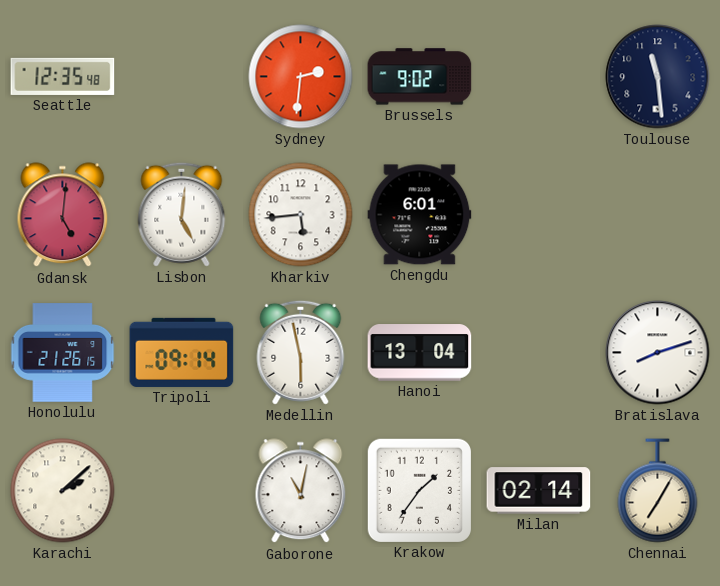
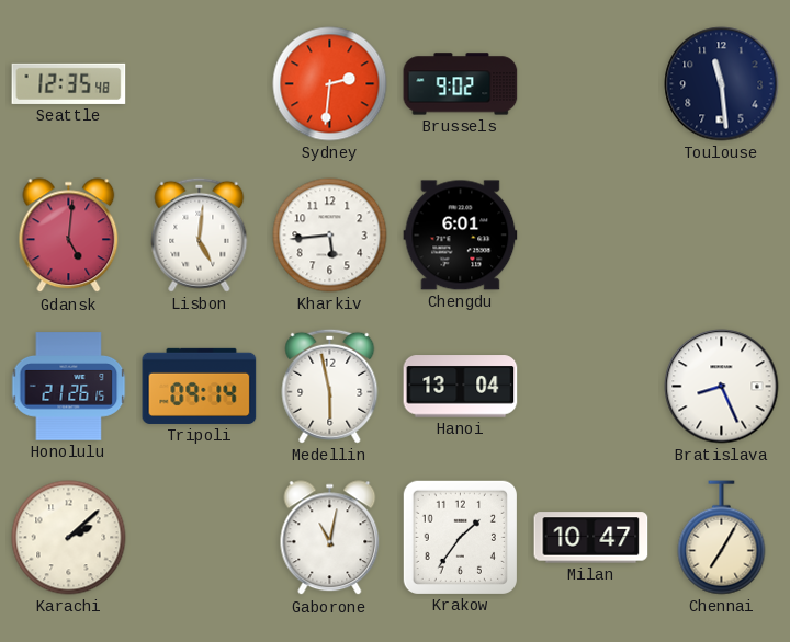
Bratislava: 8:12 -> 8:26
Milan: 02:14 -> 10:47
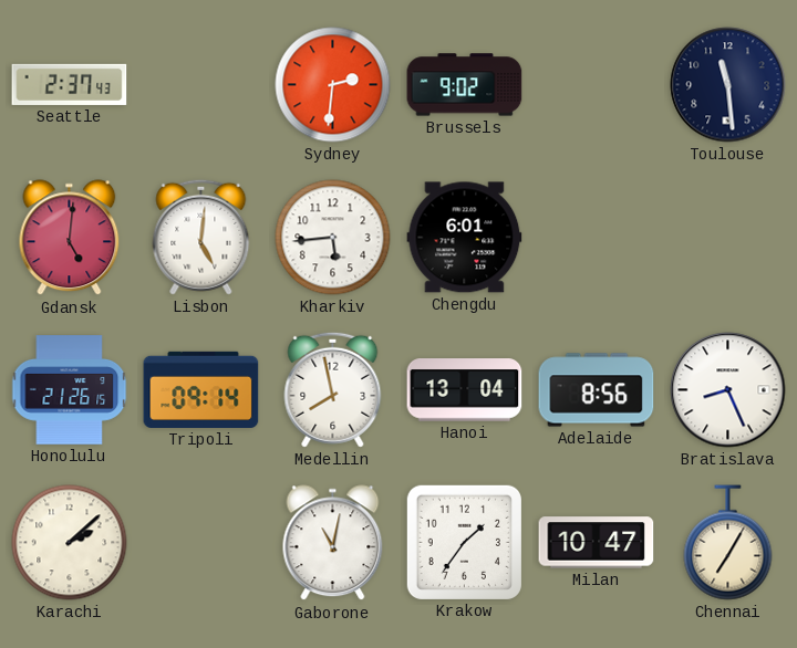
Seattle: 12:35 -> 2:37
Medellin: 5:58 -> 7:58
Adelaide: none -> 8:56
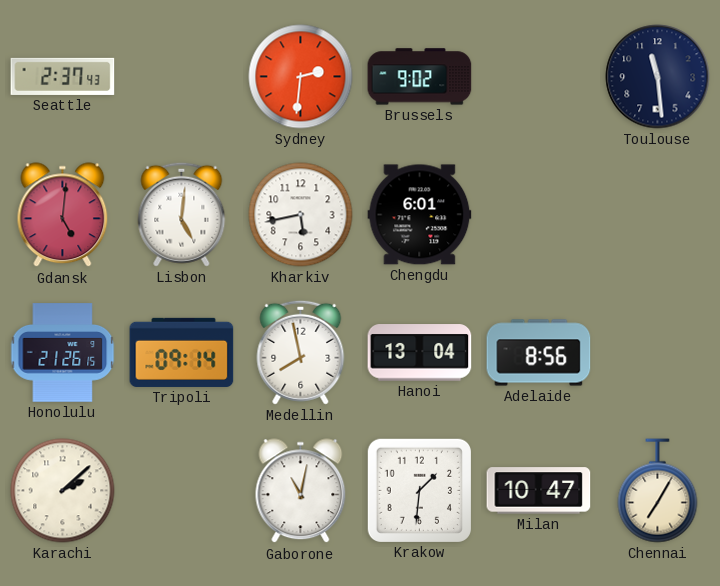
Kharkiv: 5:44 -> 5:43
Bratislava: 8:26 -> none
Krakow: 1:36 -> 1:31
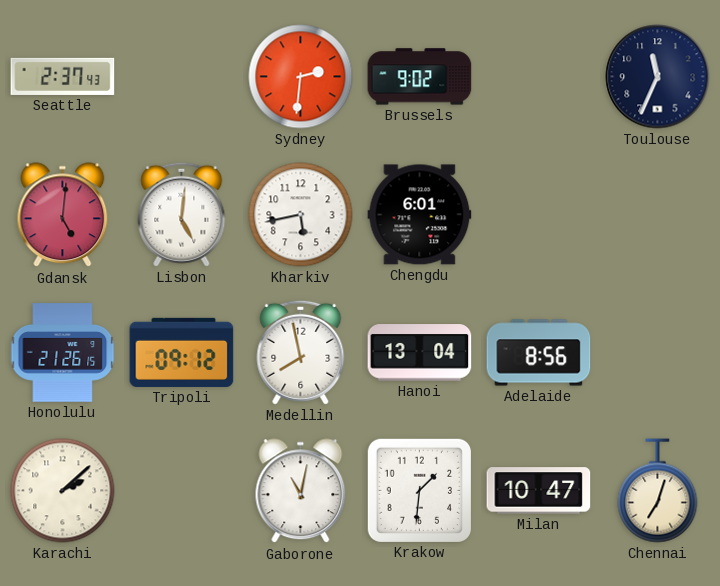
Toulouse: 11:29 -> 11:34
Tripoli: 09:14 -> 09:12
Chennai: 7:05 -> 7:03
